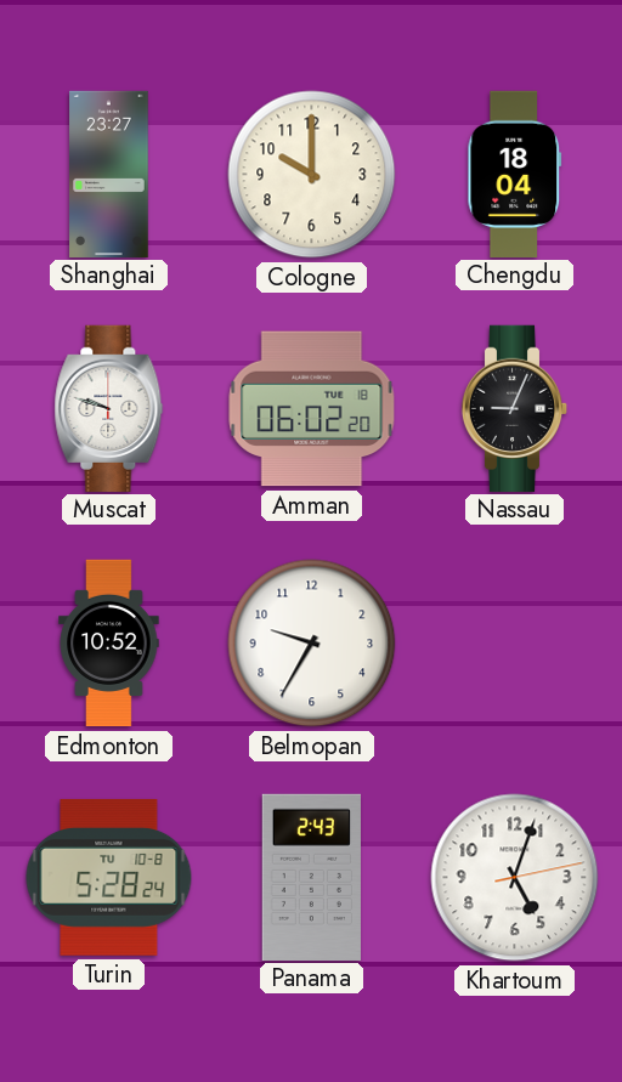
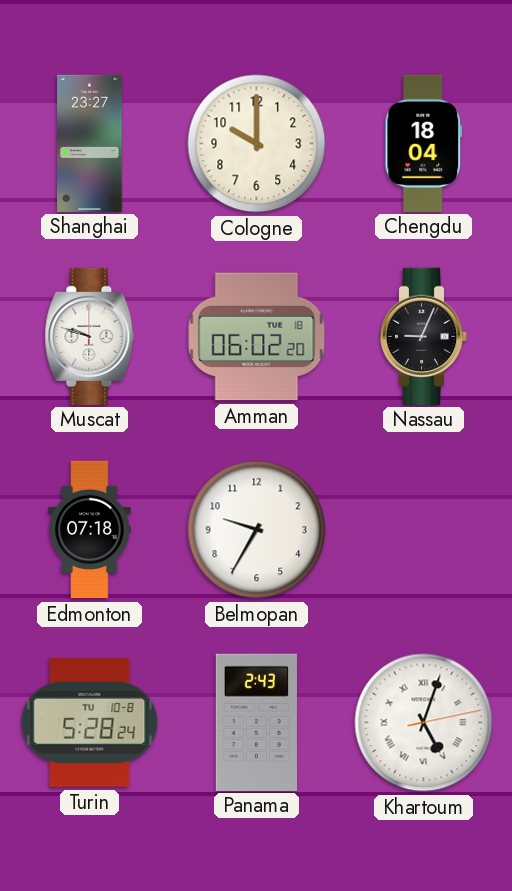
Edmonton: 10:52 -> 07:18
Khartoum numerals: Arabic -> Roman
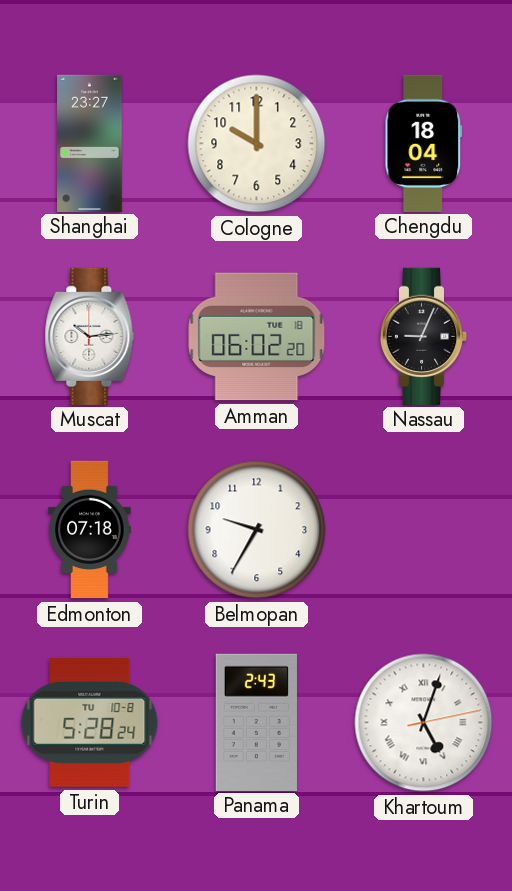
Muscat: 9:48 -> 10:14
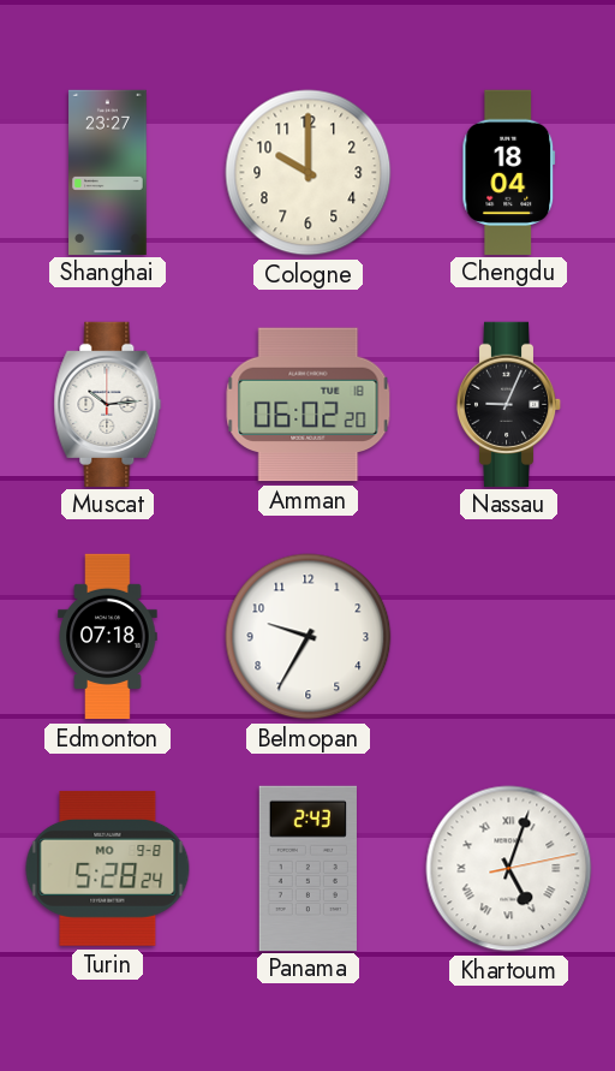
Turin date: TU 10-8 -> MO 9-8
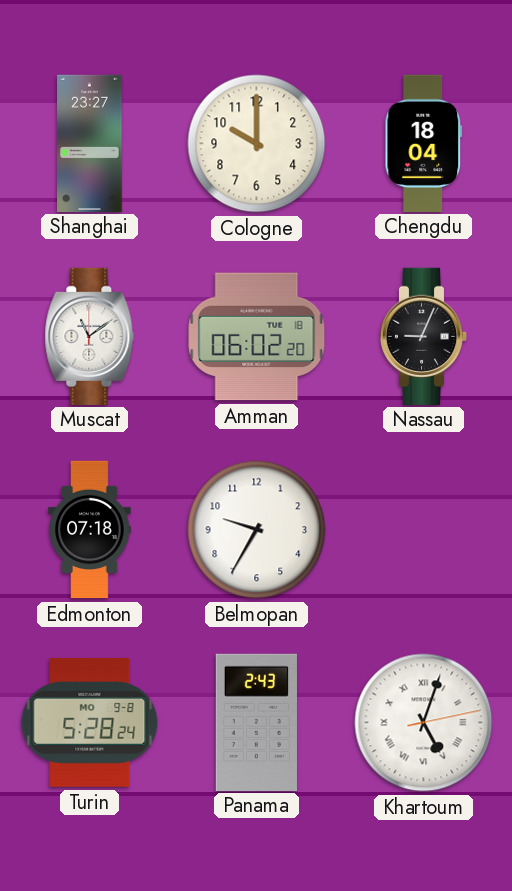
Muscat: 10:14 -> 11:09
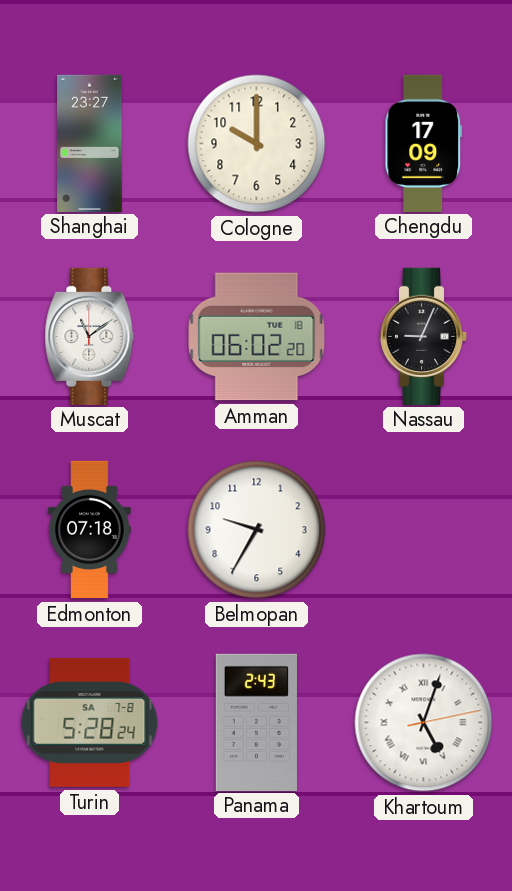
Chengdu: 18:04 -> 17:09
Turin date: MO 9-8 -> SA 7-8
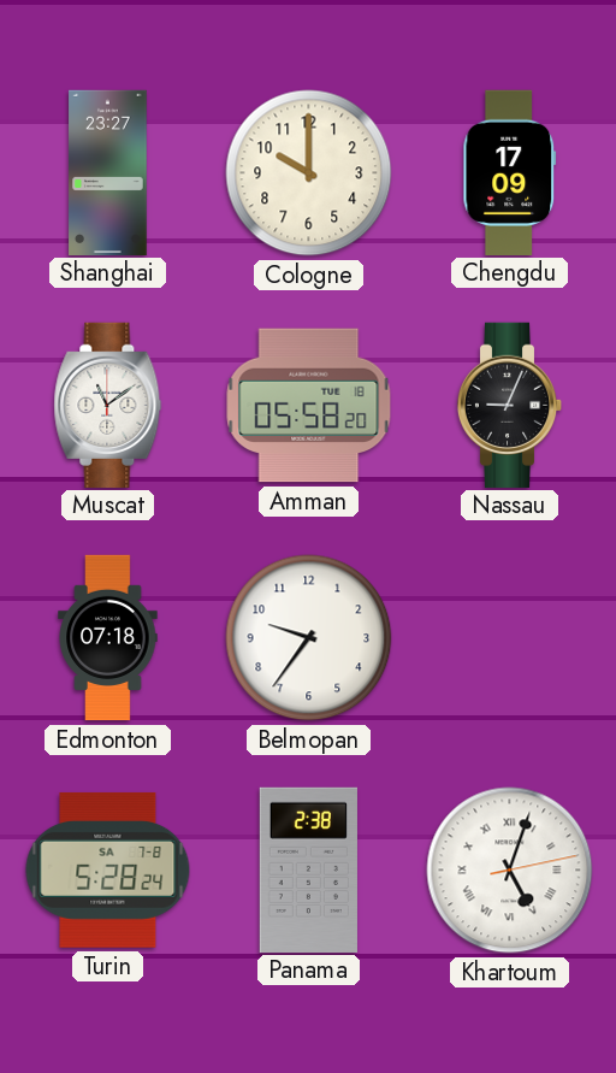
Amman: 06:02 -> 05:58
Belmopan: 9:35 -> 9:36
Panama: 2:43 -> 2:38
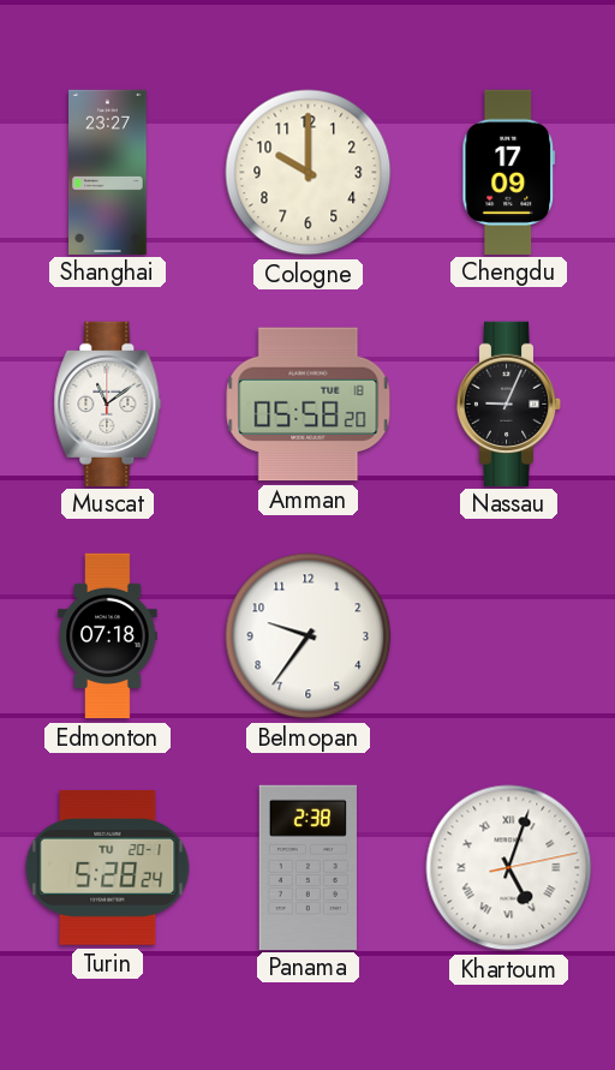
Turin date: SA 7-8 -> TU 20-1
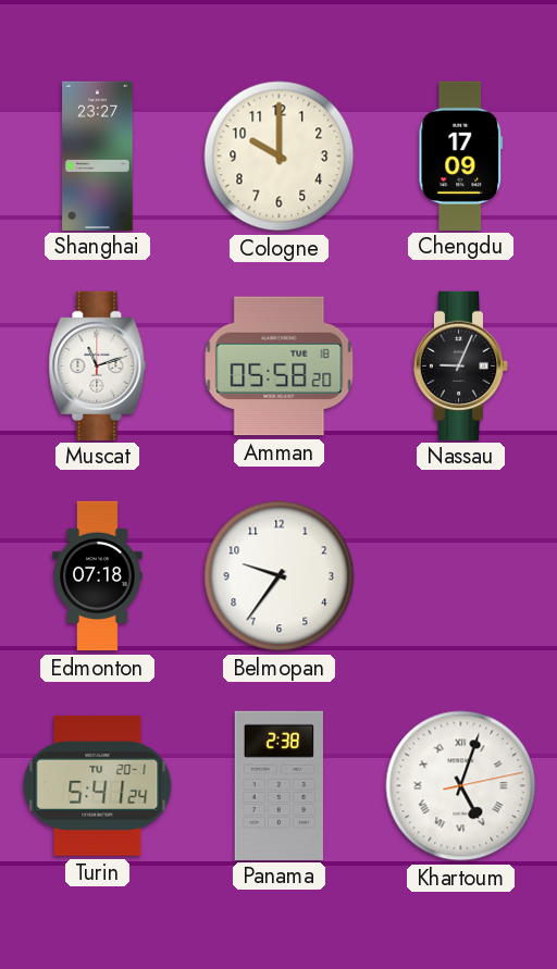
Muscat: 11:09 -> 11:12
Turin: 5:28 -> 5:41
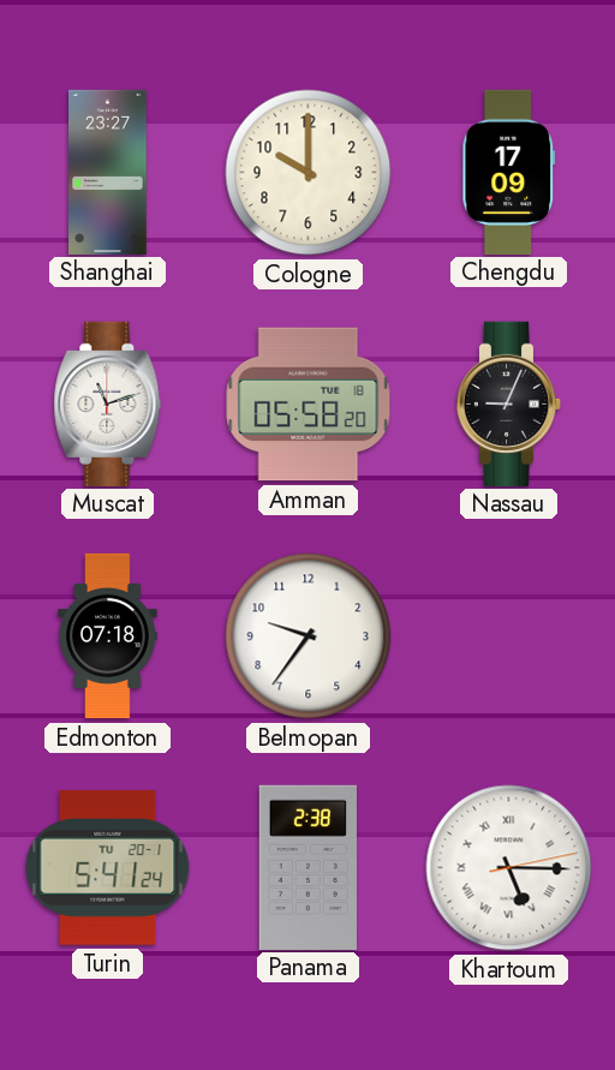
Khartoum: 5:03 -> 5:15
